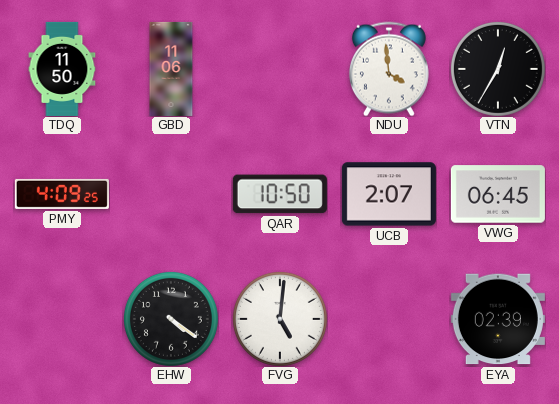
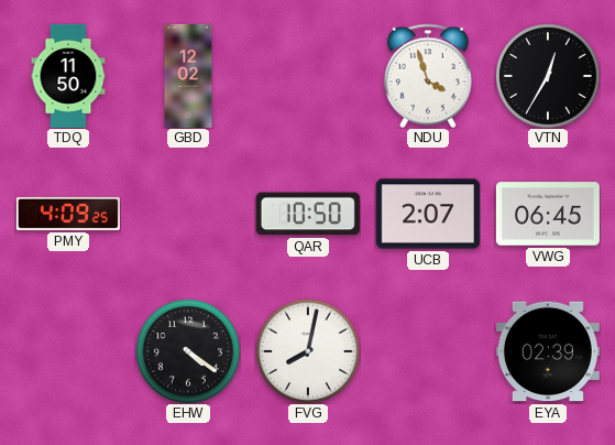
GBD: 11:06 -> 12:02
NDU: 3:59 -> 3:57
FVG: 5:01 -> 8:02
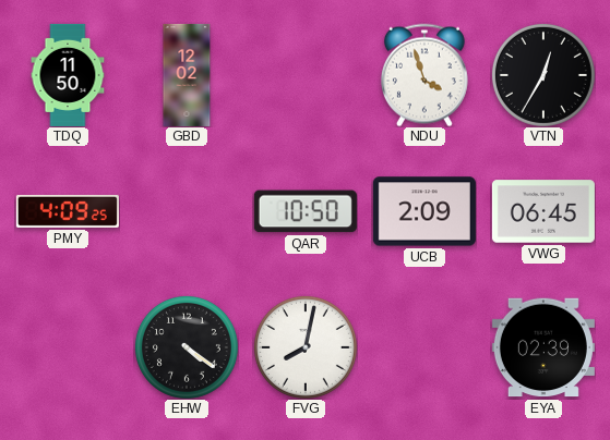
UCB: 2:07 -> 2:09
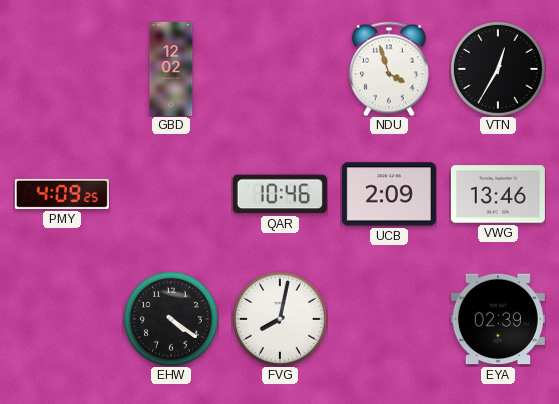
TDQ: 11:50 -> none
QAR: 10:50 -> 10:46
VWG: 06:45 -> 13:46
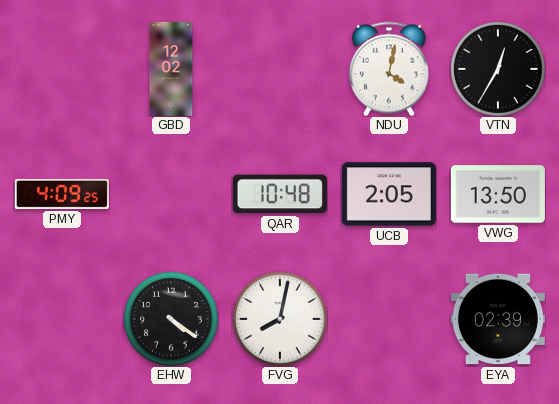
NDU: 3:57 -> 4:02
QAR: 10:46 -> 10:48
UCB: 2:09 -> 2:05
VWG: 13:46 -> 13:50
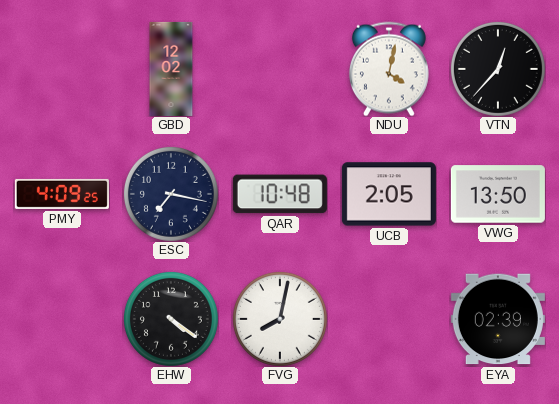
VTN: 12:35 -> 12:37
ESC: none -> 7:17
